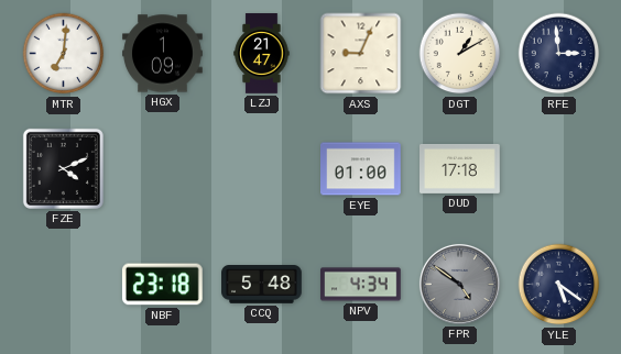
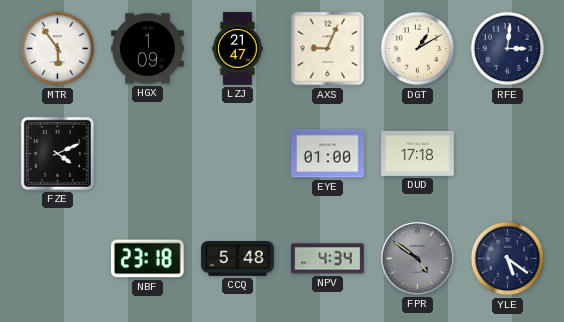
MTR: 7:01 -> 5:54
RFE: 2:59 -> 3:01
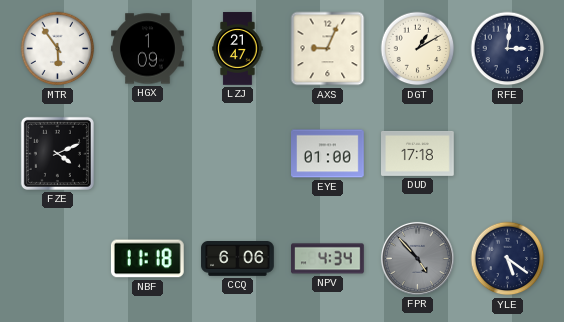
NBF: 23:18 -> 11:18
CCQ: 5:48 -> 6:06
FPR: 4:51 -> 4:53
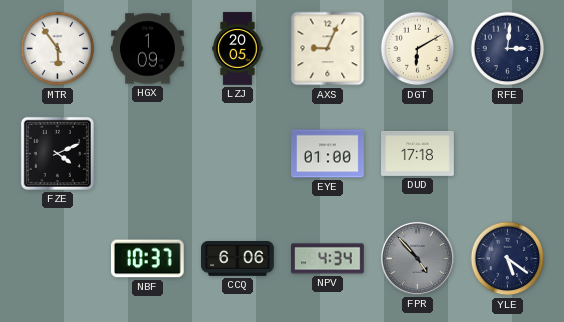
LZJ: 21:47 -> 20:05
DGT: 1:10 -> 6:10
NBF: 11:18 -> 10:37
